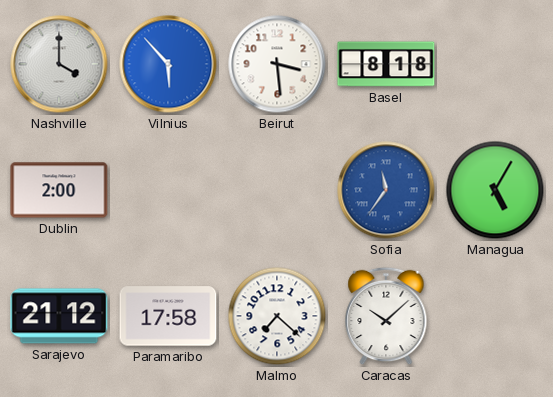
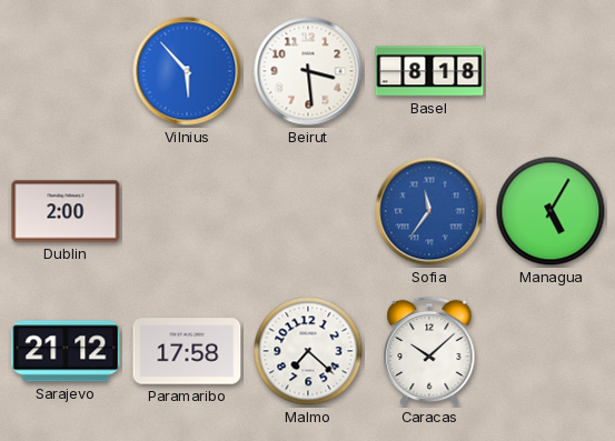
Nashville: 4:00 -> none
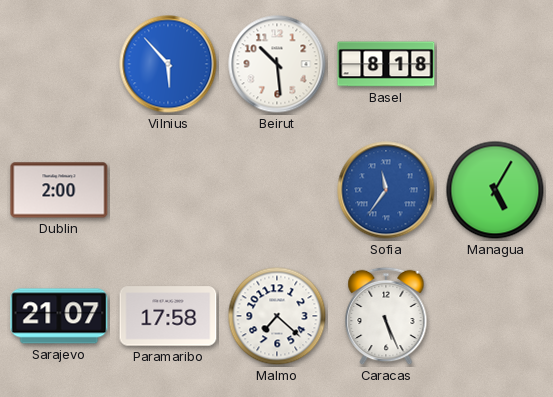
Beirut: 3:29 -> 10:29
Sarajevo: 21:12 -> 21:07
Caracas: 10:08 -> 5:26
